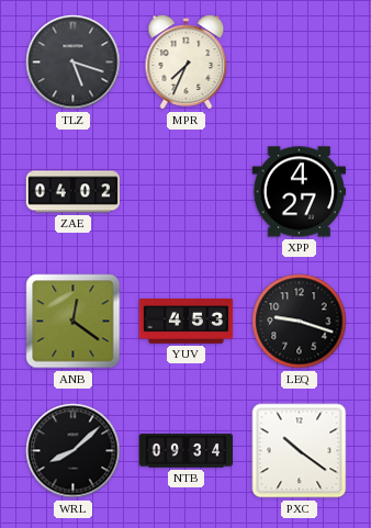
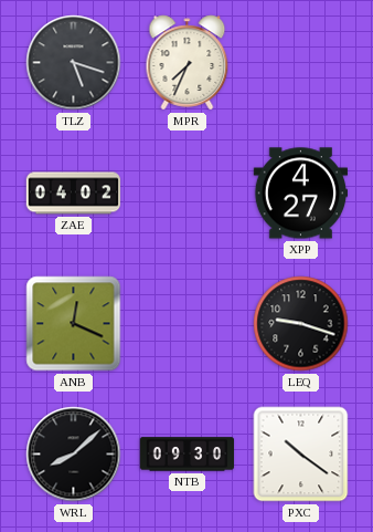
ANB: 12:21 -> 12:19
YUV: 4:53 -> none
NTB: 09:34 -> 09:30
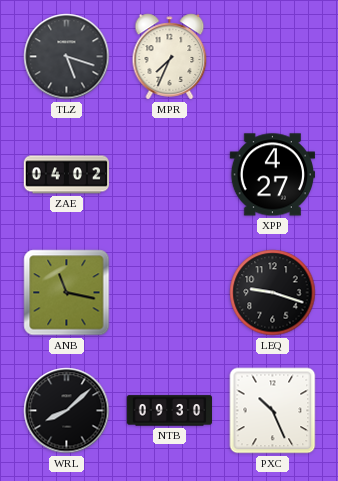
ANB: 12:19 -> 11:17
PXC: 10:21 -> 10:26
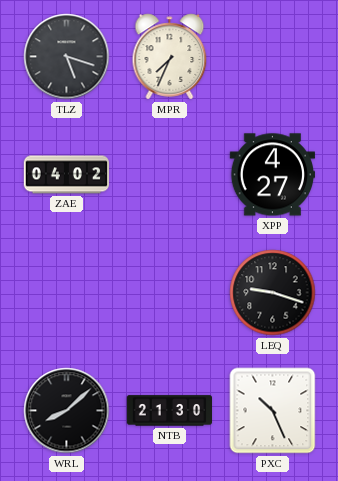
ANB: 11:17 -> none
NTB: 09:30 -> 21:30
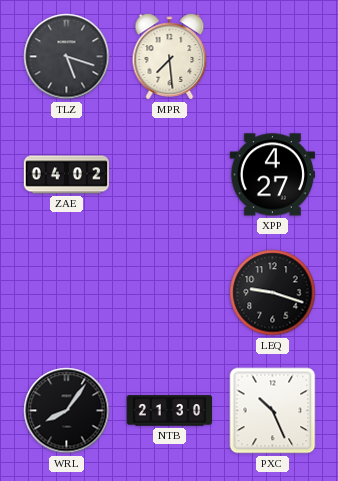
MPR: 7:34 -> 7:29
WRL: 8:08 -> 8:06
